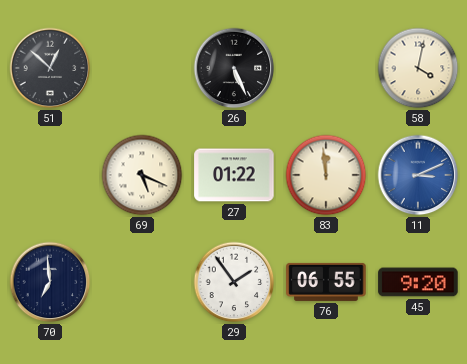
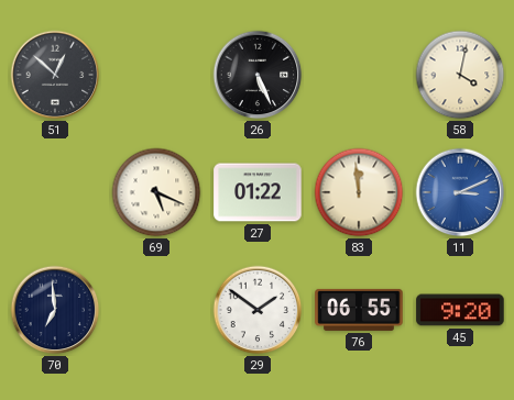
29: 1:54 -> 1:51
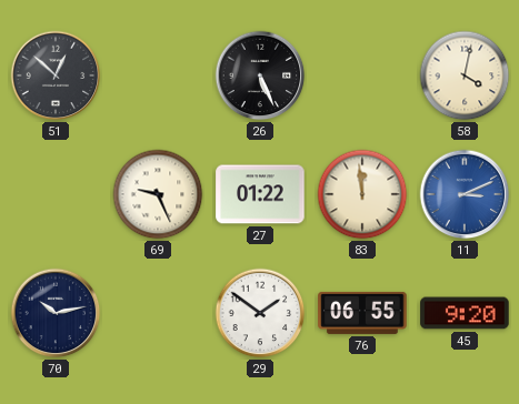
69: 5:19 -> 9:26
70: 6:59 -> 10:13
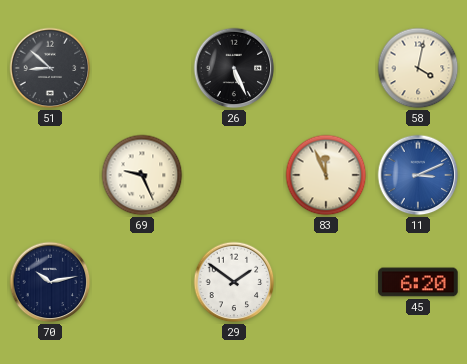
51: 12:52 -> 8:52
27: 01:22 -> none
83: 11:59 -> 11:56
76: 06:55 -> none
45: 9:20 -> 6:20
